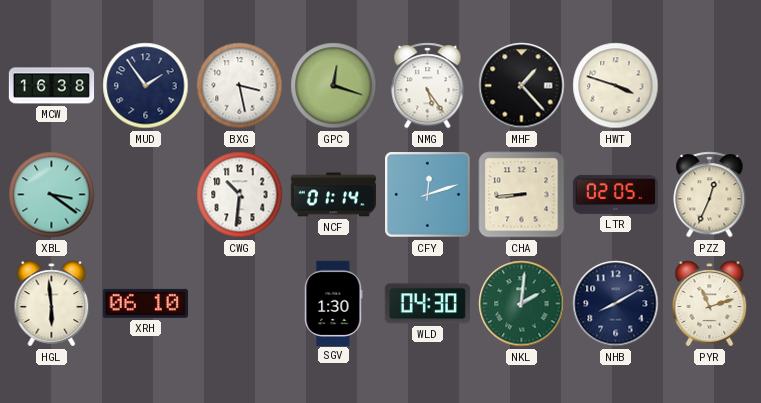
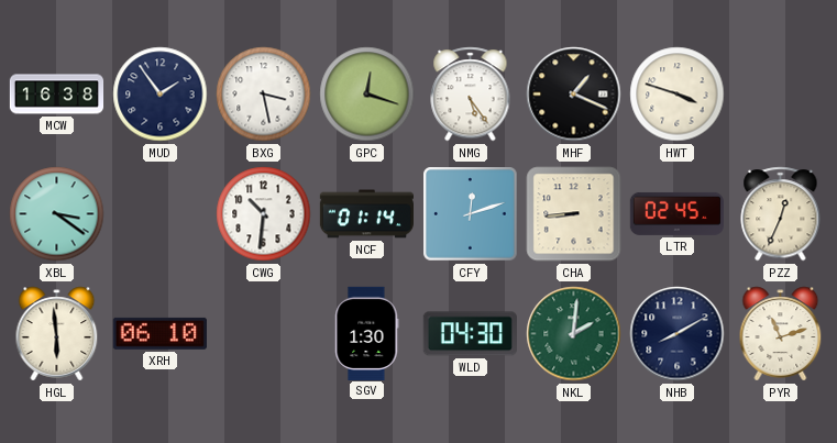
MHF: 1:23 -> 1:19
LTR: 02:05 -> 02:45
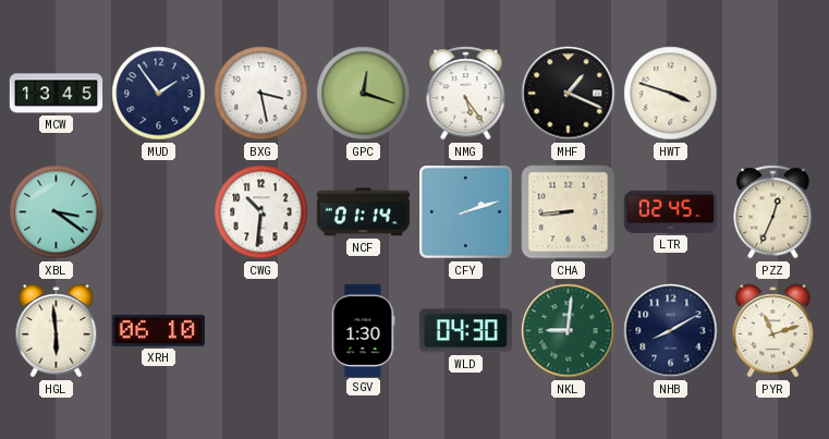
MCW: 16:38 -> 13:45
CFY: 12:12 -> 2:12
NKL: 2:01 -> 9:01
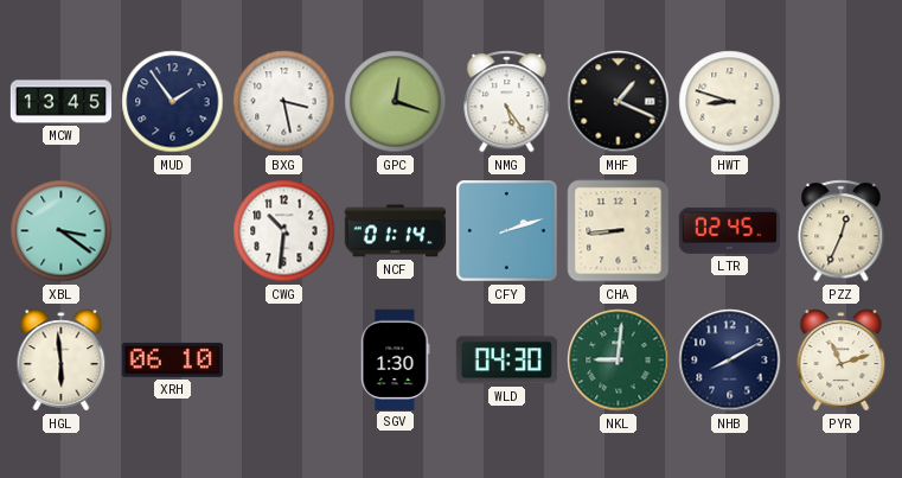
HWT: 3:48 -> 8:48
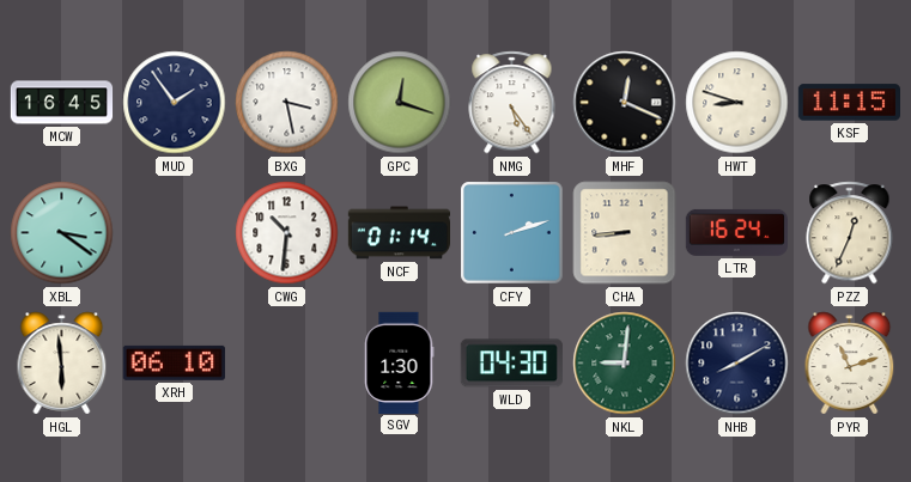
MCW: 13:45 -> 16:45
MHF: 1:19 -> 12:19
KSF: none -> 11:15
LTR: 02:45 -> 16:24
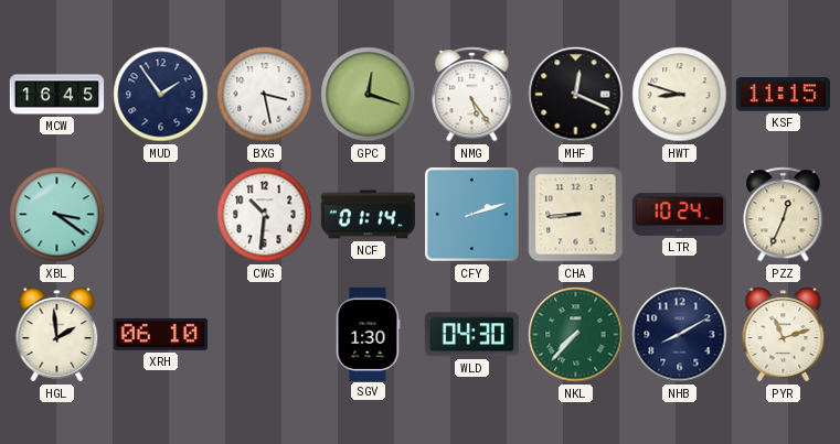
LTR: 16:24 -> 10:24
HGL: 5:59 -> 1:59
NKL: 9:01 -> 7:37
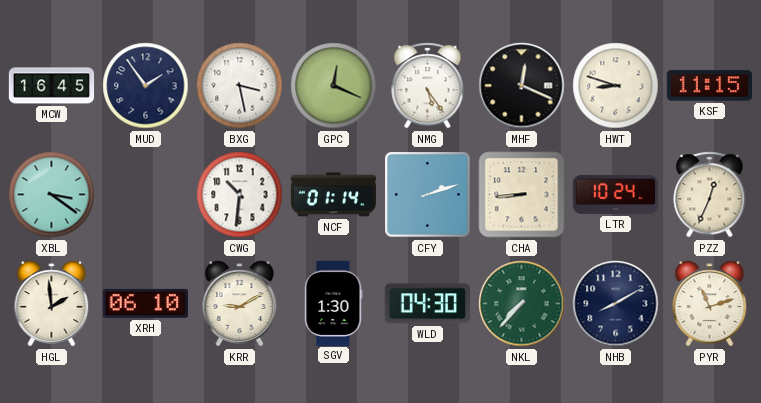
GPC: 12:18 -> 12:19
KRR: none -> 9:10
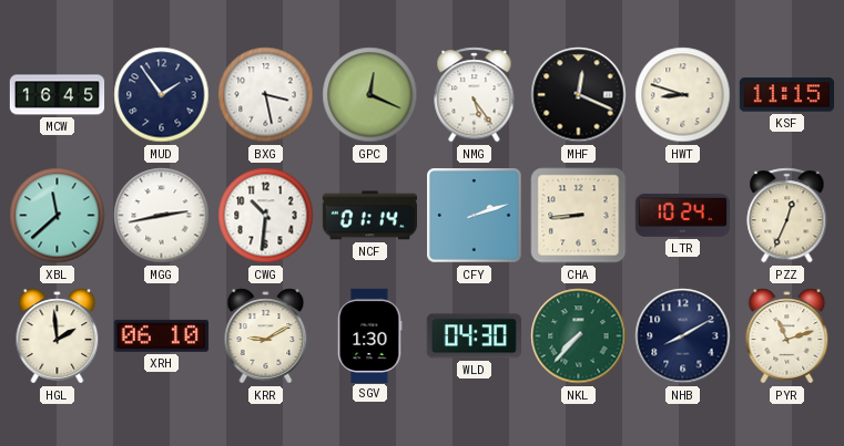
XBL: 3:21 -> 11:38
MGG: none -> 2:43
